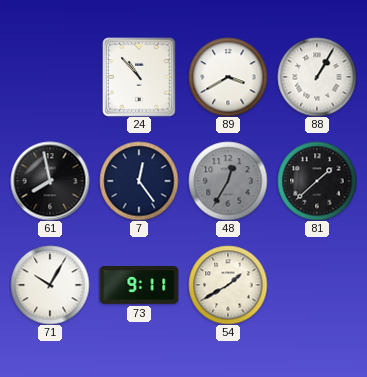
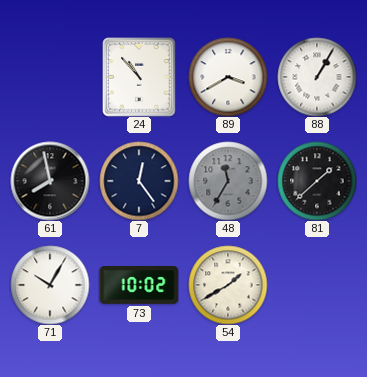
48: 12:35 -> 11:35
73: 9:11 -> 10:02
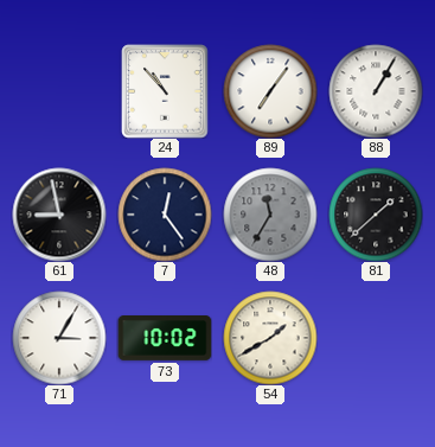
89: 3:40 -> 7:06
61: 7:58 -> 8:58
71: 10:05 -> 3:05
